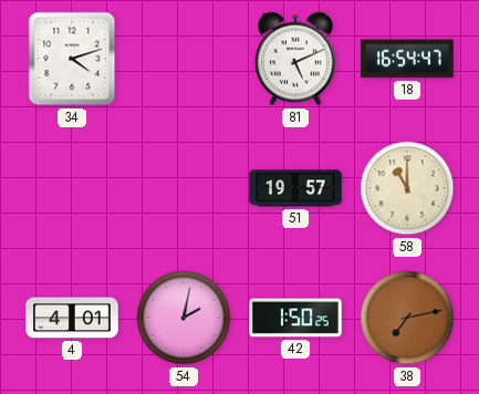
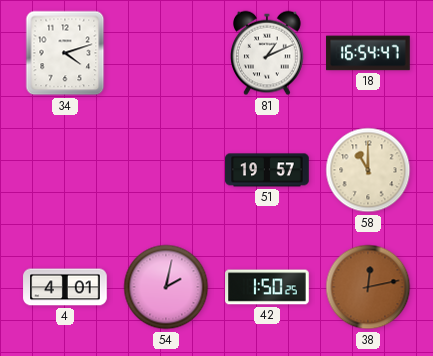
81: 5:11 -> 1:11
38: 7:13 -> 12:13
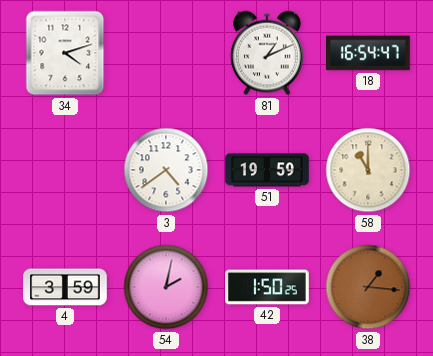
3: none -> 4:39
51: 19:57 -> 19:59
4: 4:01 -> 3:59
38: 12:13 -> 1:16
